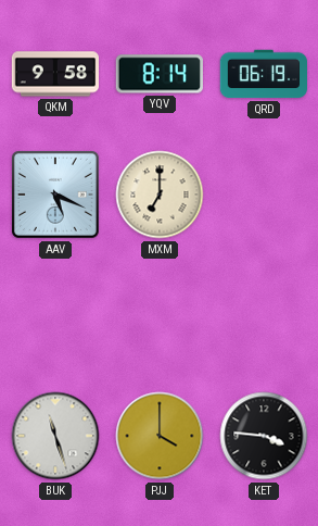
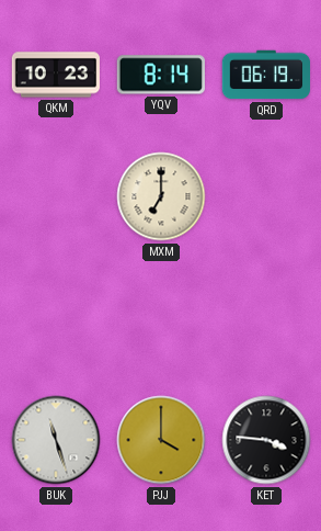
QKM: 9:58 -> 10:23
AAV: 5:19 -> none
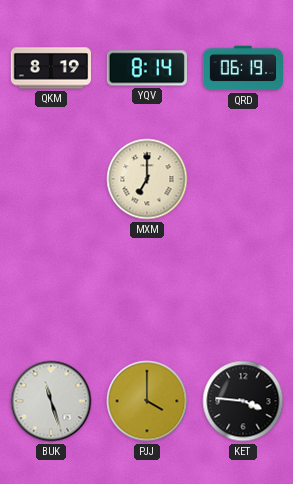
QKM: 10:23 -> 8:19
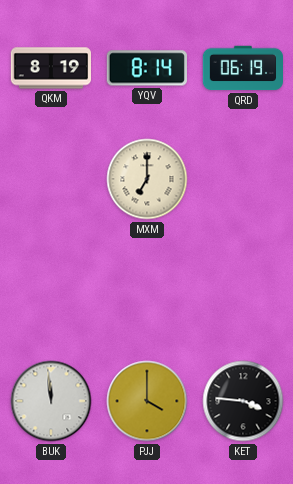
BUK: 11:27 -> 11:59
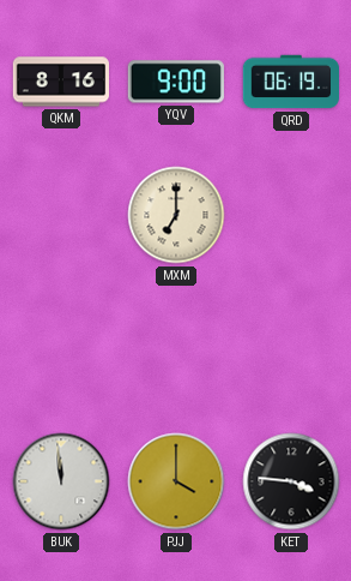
QKM: 8:19 -> 8:16
YQV: 8:14 -> 9:00
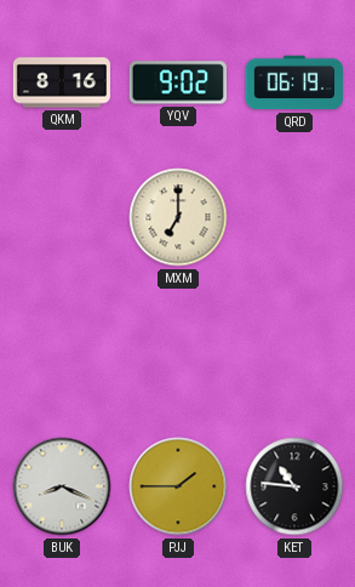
YQV: 9:00 -> 9:02
BUK: 11:59 -> 8:19
PJJ: 4:00 -> 1:45
KET: 3:46 -> 10:46
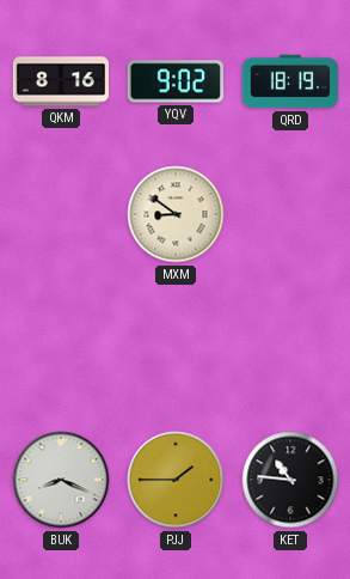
QRD: 06:19 -> 18:19
MXM: 7:00 -> 8:51
